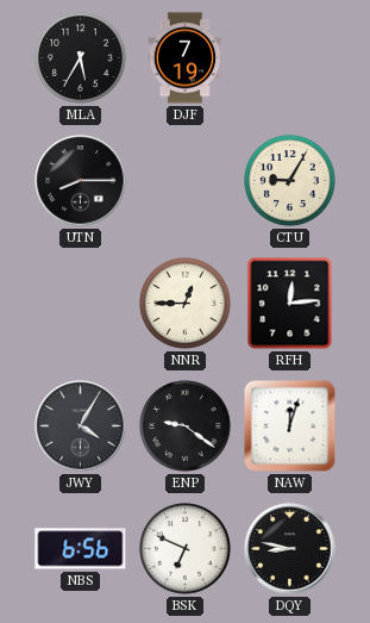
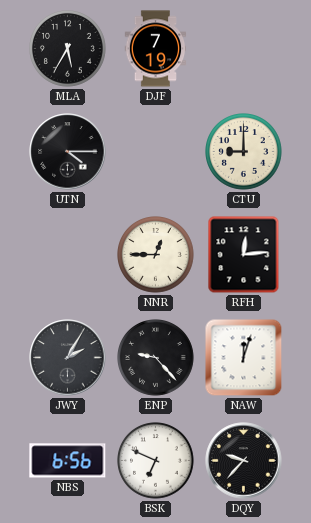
UTN: 8:15 -> 4:15
CTU: 9:05 -> 9:00
JWY: 4:05 -> 2:05
ENP: 9:21 -> 9:23
DQY: 8:47 -> 9:37
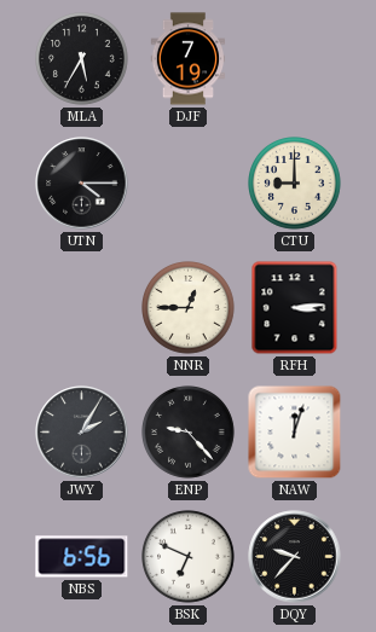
RFH: 12:14 -> 3:14
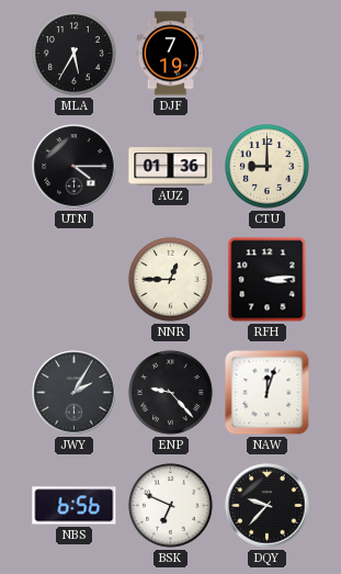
AUZ: none -> 01:36
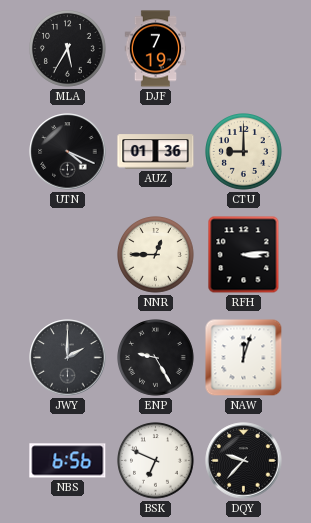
UTN: 4:15 -> 4:19
JWY: 2:05 -> 2:00
ENP: 9:23 -> 9:25
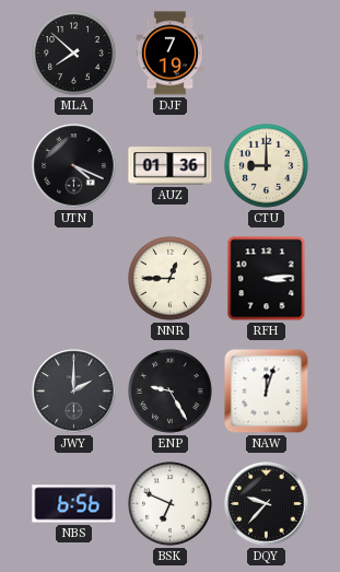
MLA: 5:35 -> 7:52
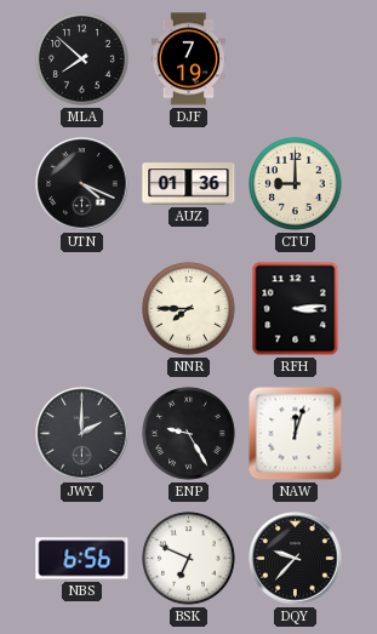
NNR: 12:45 -> 7:45
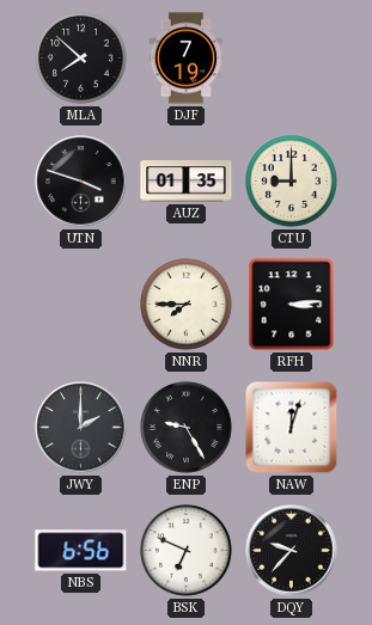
UTN: 4:19 -> 3:48
AUZ: 01:36 -> 01:35
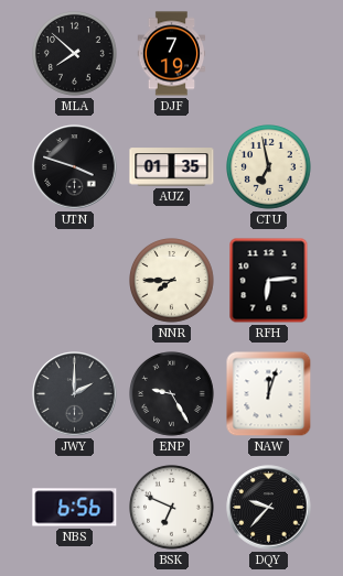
CTU: 9:00 -> 6:58
RFH: 3:14 -> 6:14
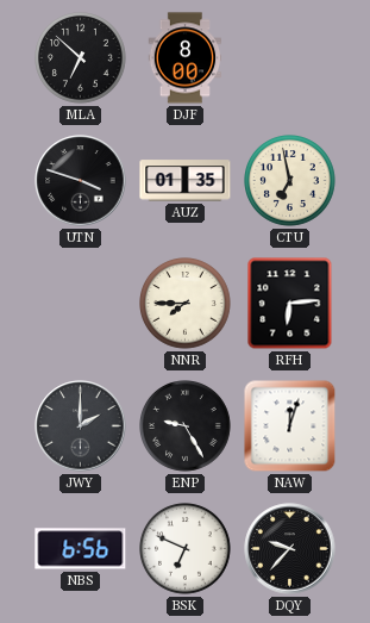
MLA: 7:52 -> 6:52
DJF: 7:19 -> 8:00
